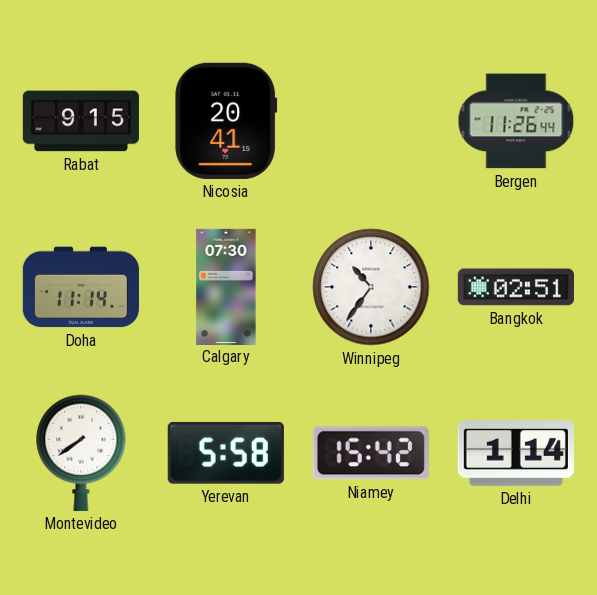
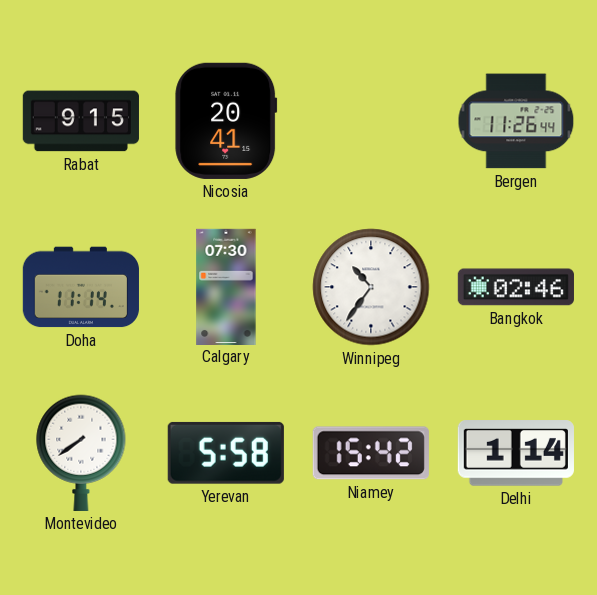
Bangkok: 02:51 -> 02:46
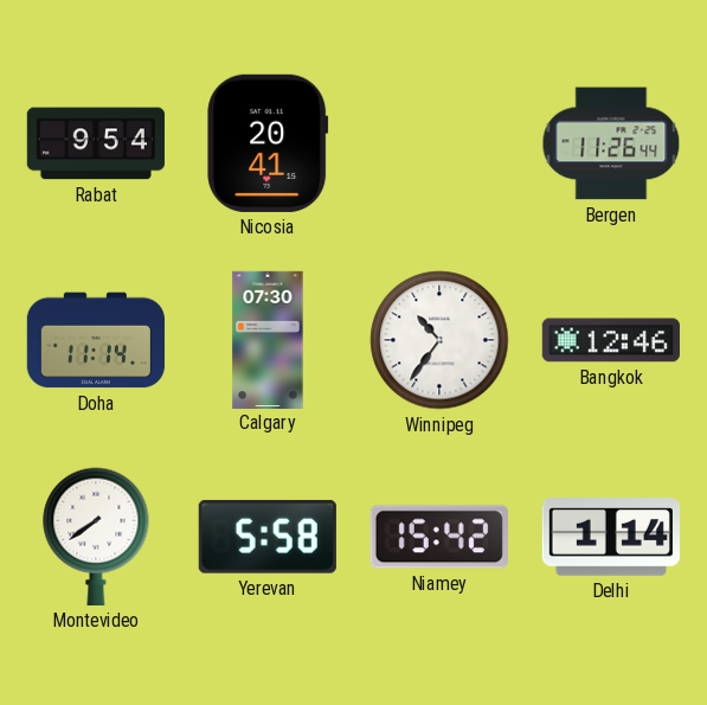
Rabat: 9:15 -> 9:54
Bangkok: 02:46 -> 12:46
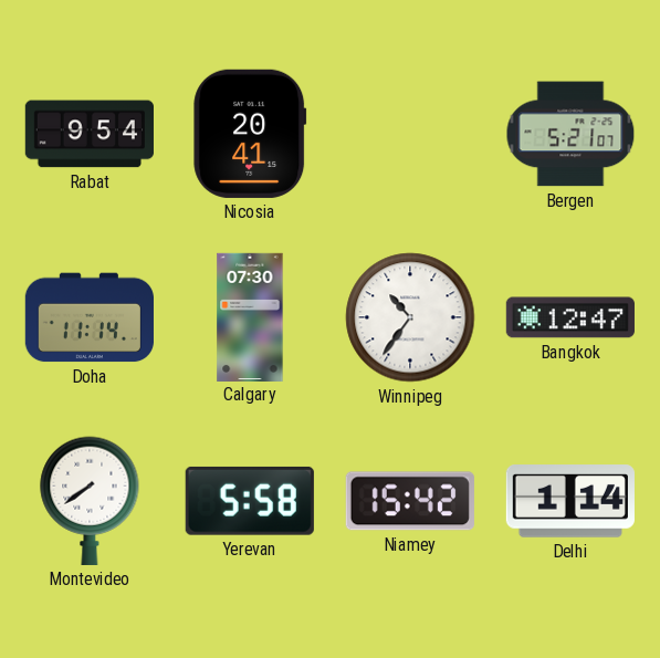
Bergen: 11:26 -> 5:21
Bangkok: 12:46 -> 12:47
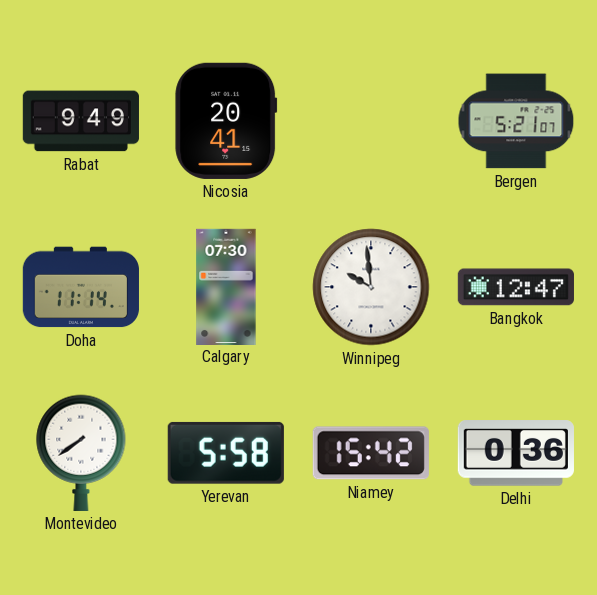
Rabat: 9:54 -> 9:49
Winnipeg: 10:36 -> 9:59
Delhi: 1:14 -> 0:36
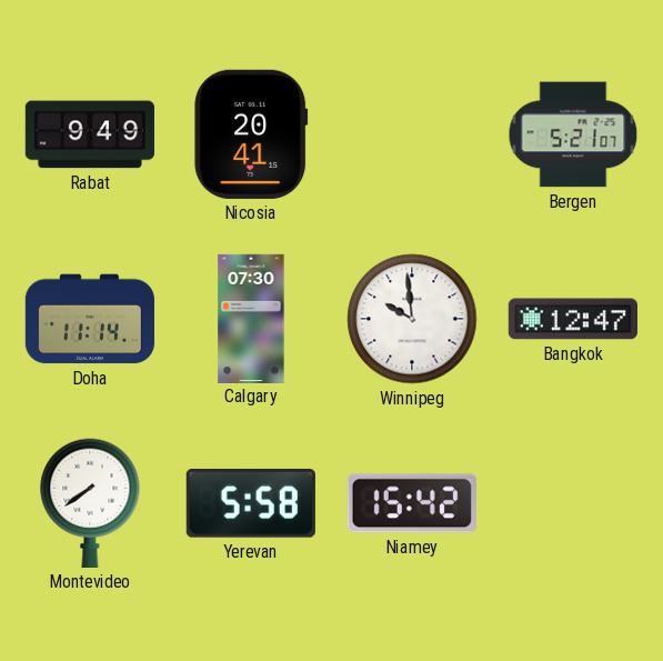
Delhi: 0:36 -> none
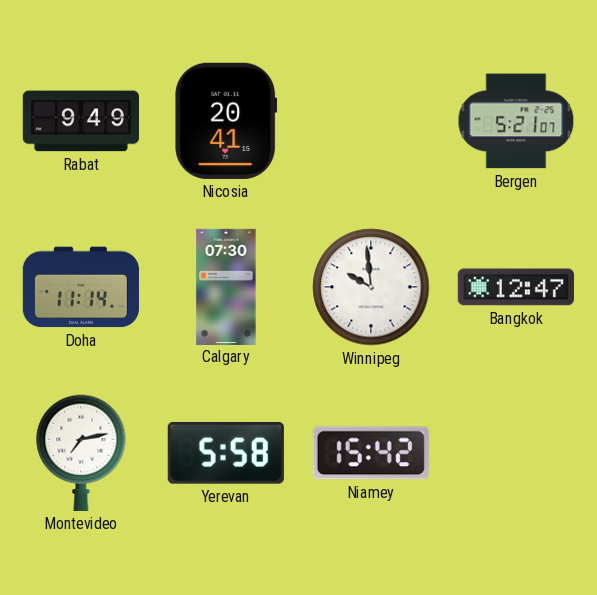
Montevideo: 7:39 -> 7:13
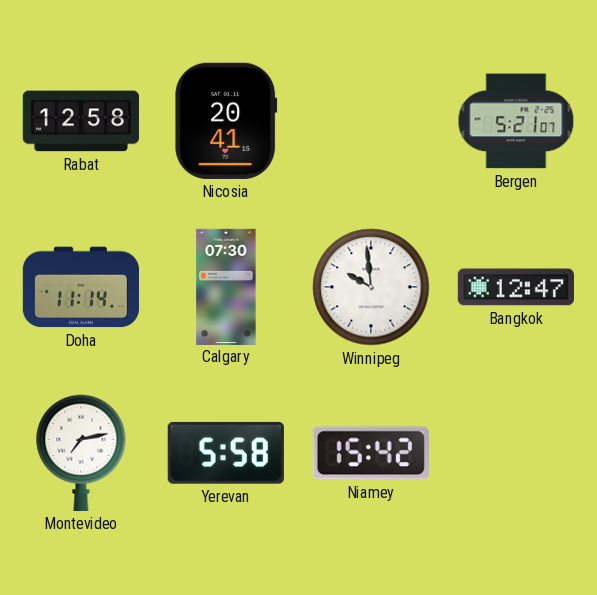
Rabat: 9:49 -> 12:58
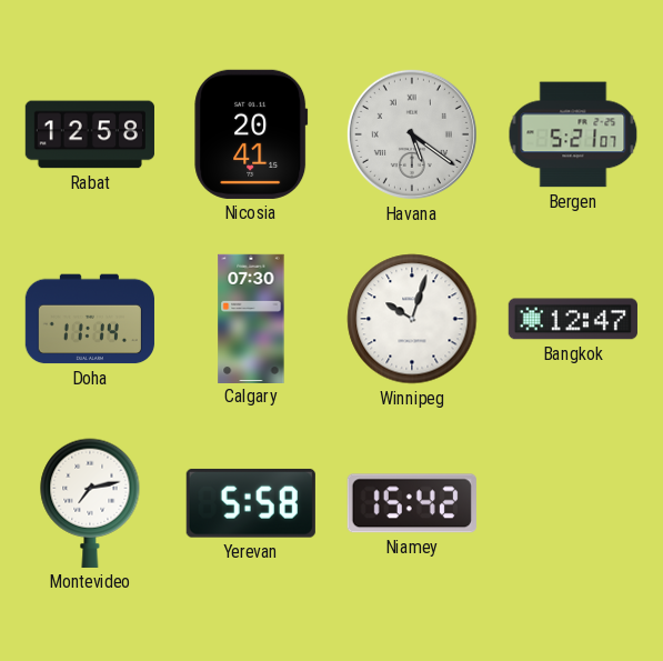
Havana: none -> 5:21
Winnipeg: 9:59 -> 10:03
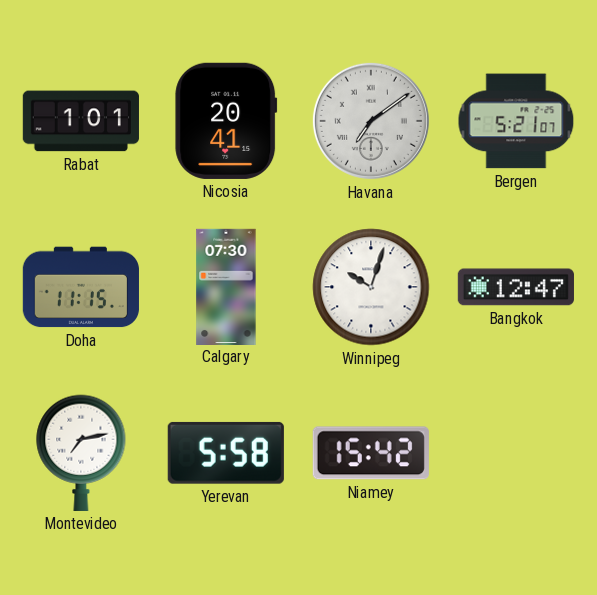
Rabat: 12:58 -> 1:01
Havana: 5:21 -> 7:09
Doha: 11:14 -> 11:15
